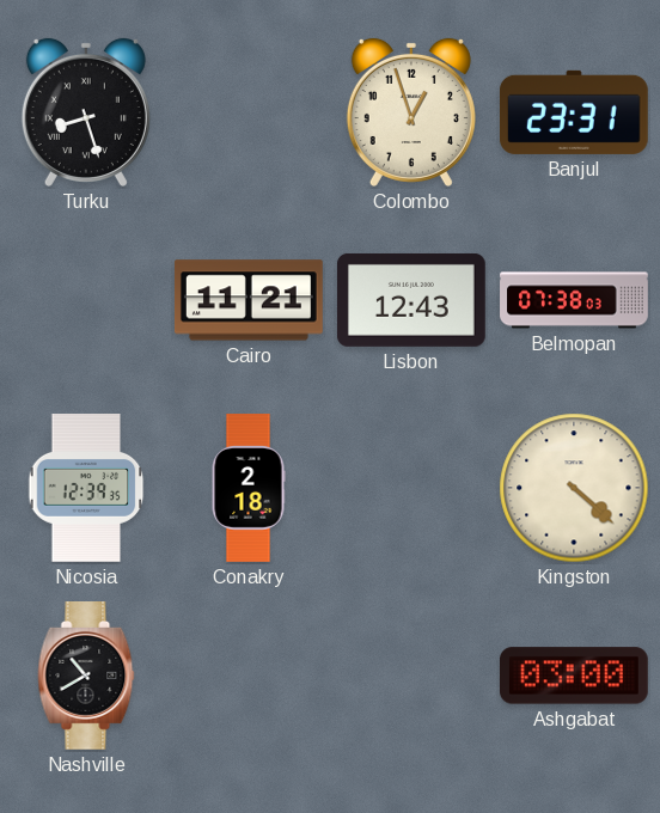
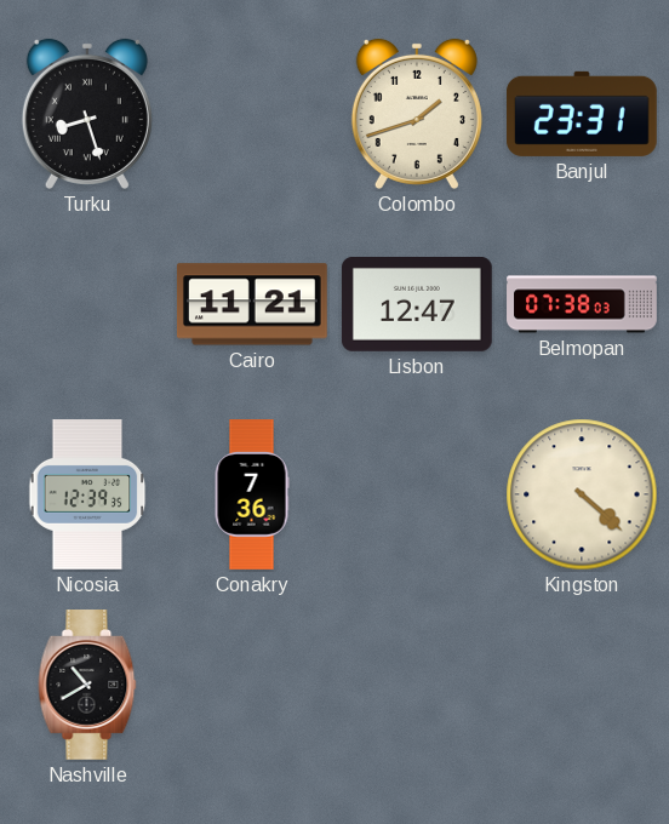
Colombo: 12:57 -> 1:42
Lisbon: 12:43 -> 12:47
Conakry: 2:18 -> 7:36
Ashgabat: 03:00 -> none
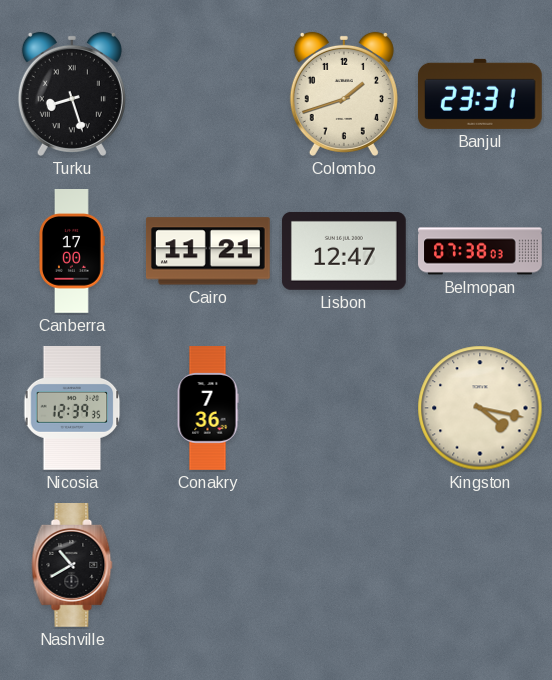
Canberra: none -> 17:00
Kingston: 4:22 -> 4:17
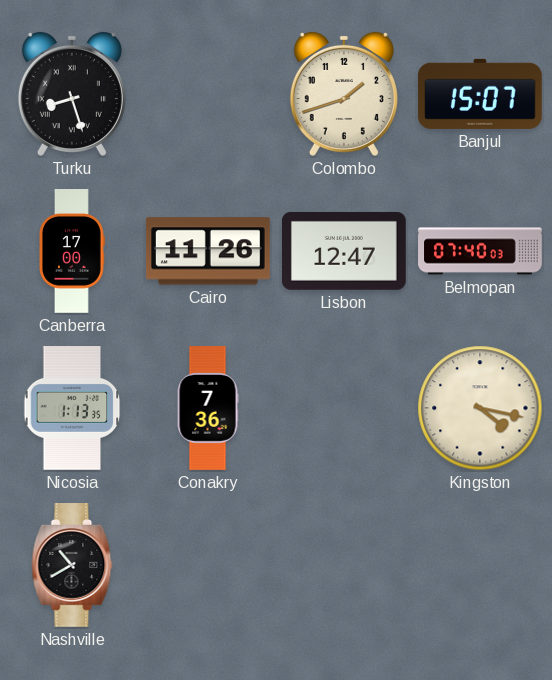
Banjul: 23:31 -> 15:07
Cairo: 11:21 -> 11:26
Belmopan: 07:38 -> 07:40
Nicosia: 12:39 -> 1:13
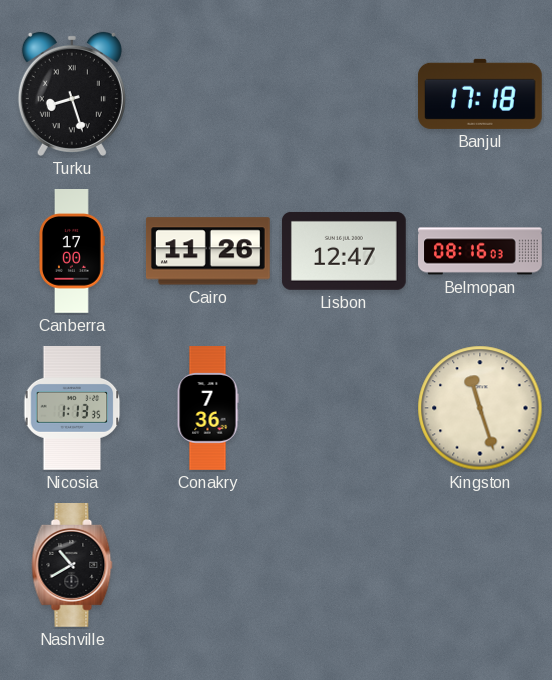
Colombo: 1:42 -> none
Banjul: 15:07 -> 17:18
Belmopan: 07:40 -> 08:16
Kingston: 4:17 -> 11:27
